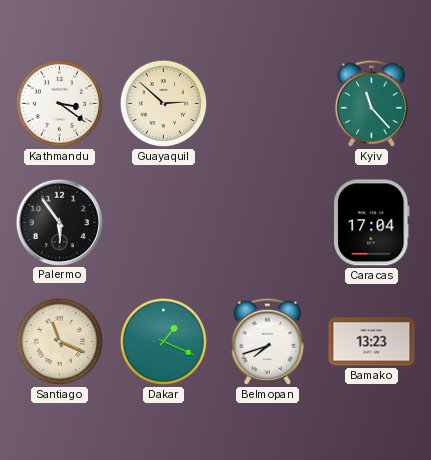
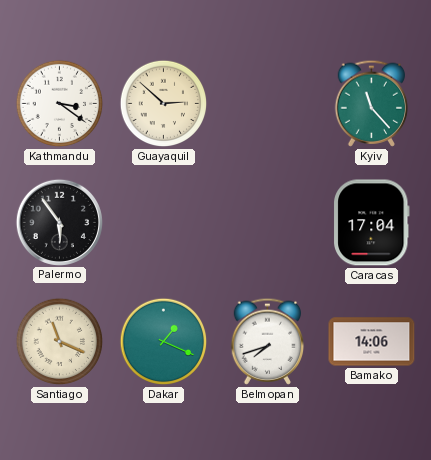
Bamako: 13:23 -> 14:06
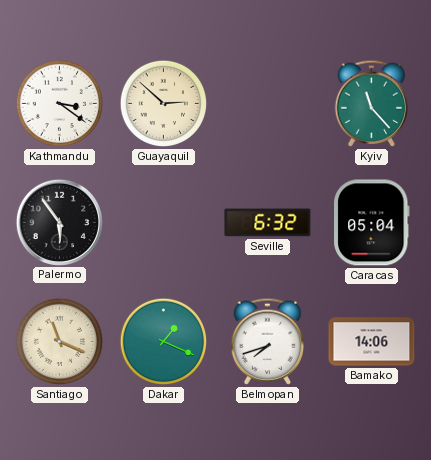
Seville: none -> 6:32
Caracas: 17:04 -> 05:04
